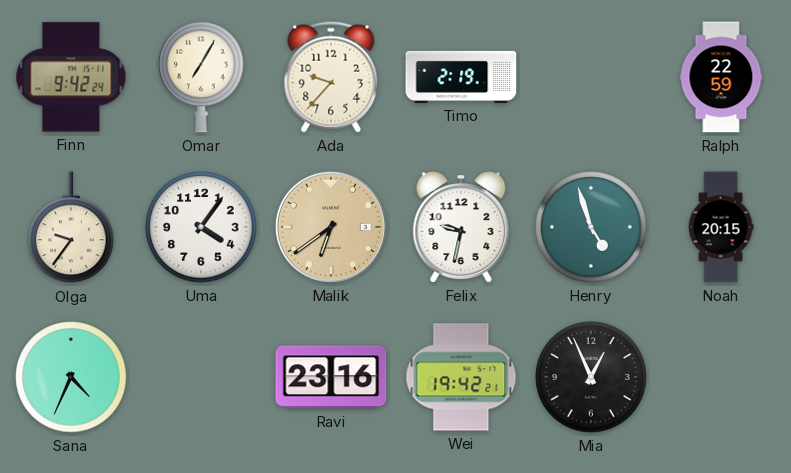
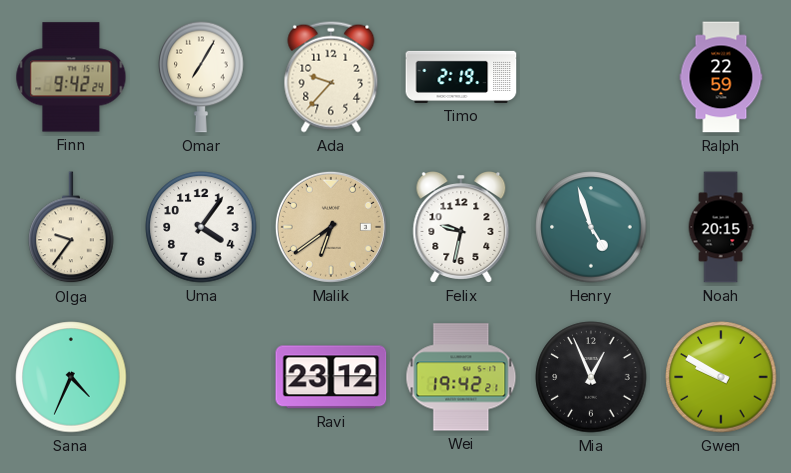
Ravi: 23:16 -> 23:12
Gwen: none -> 9:50
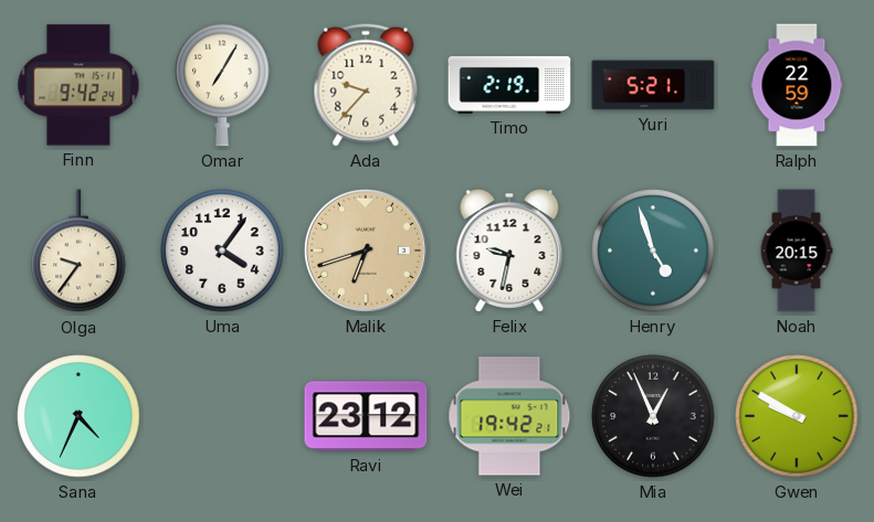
Yuri: none -> 5:21
Malik: 6:39 -> 6:42
